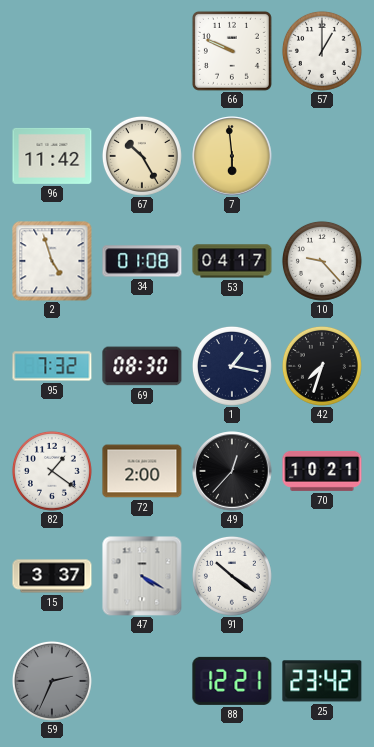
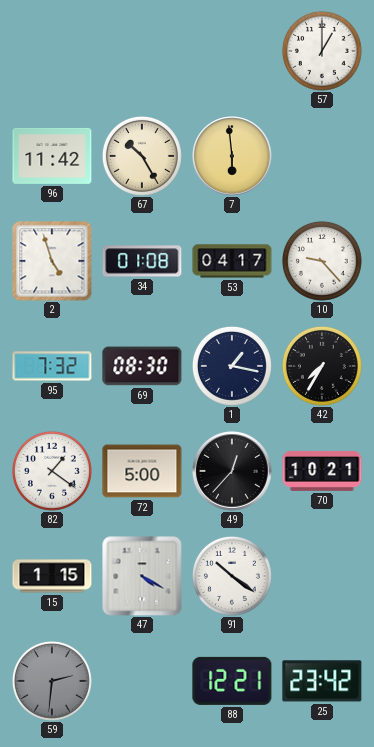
66: 9:49 -> none
42: 7:33 -> 7:35
72: 2:00 -> 5:00
15: 3:37 -> 1:15
59: 2:34 -> 2:31
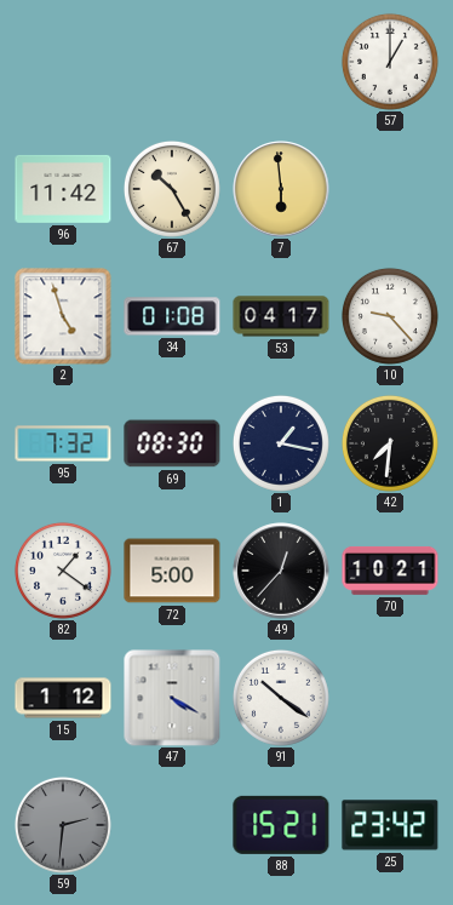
42: 7:35 -> 7:31
15: 1:15 -> 1:12
88: 12:21 -> 15:21
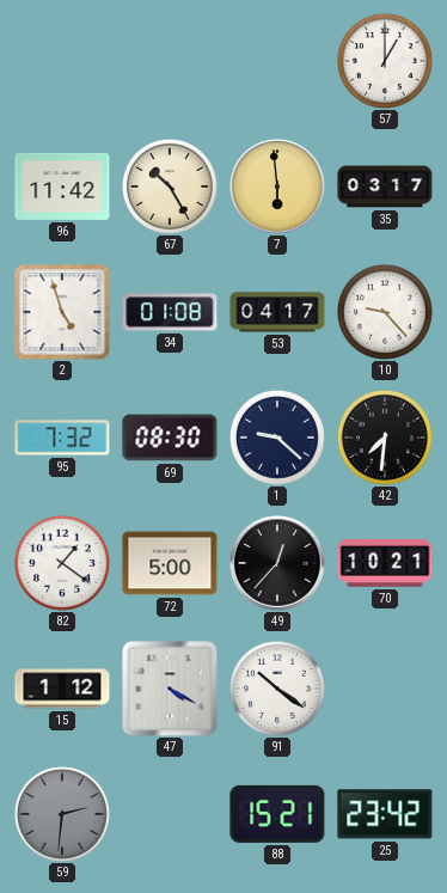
35: none -> 03:17
1: 1:17 -> 9:22
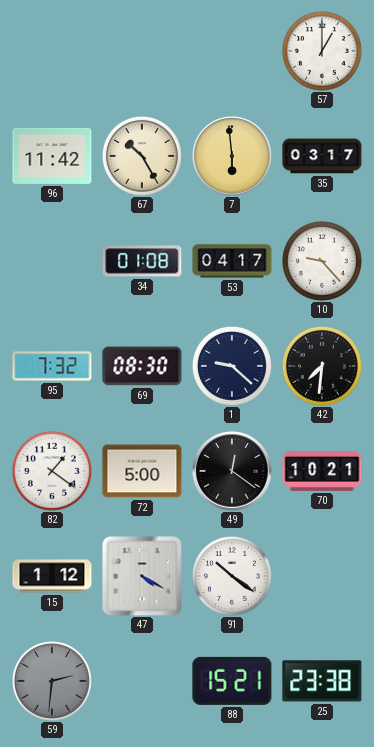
2: 4:57 -> none
49: 12:37 -> 12:21
25: 23:42 -> 23:38
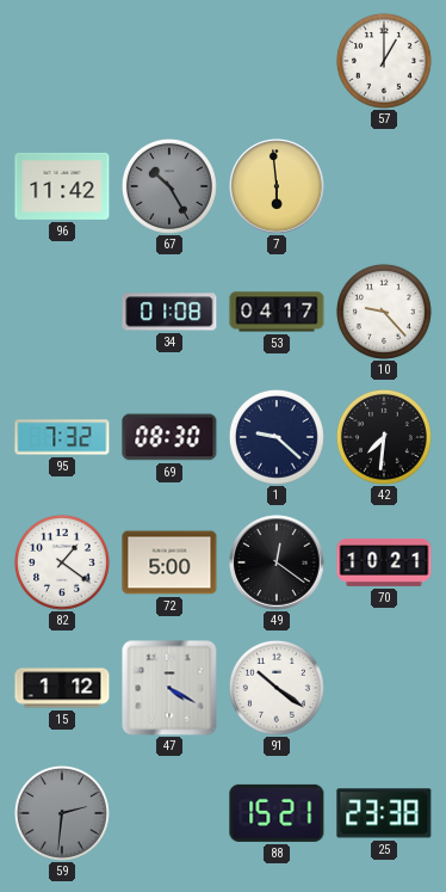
67 dial: cream -> grey
35: 03:17 -> none
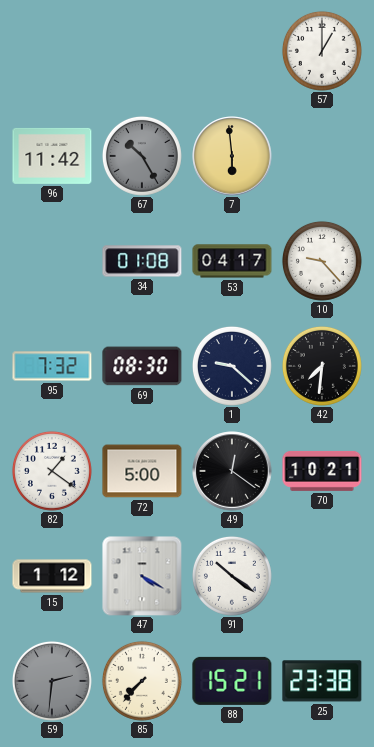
85: none -> 7:37
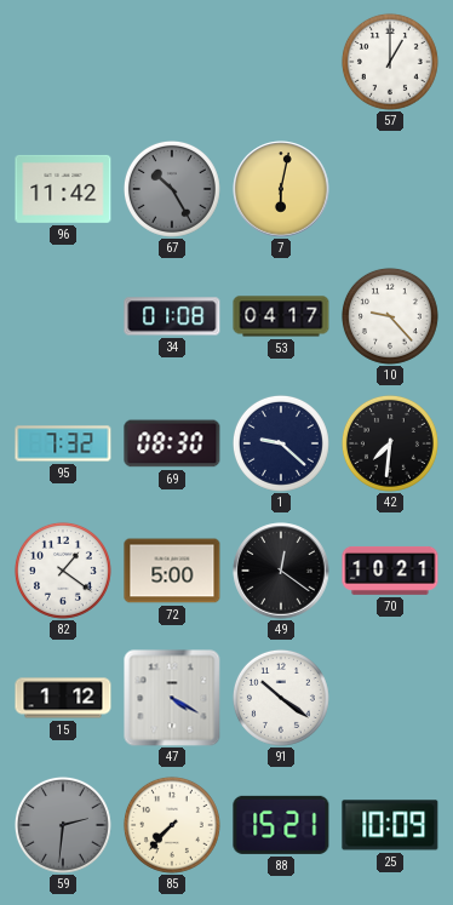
7: 5:59 -> 6:02
25: 23:38 -> 10:09
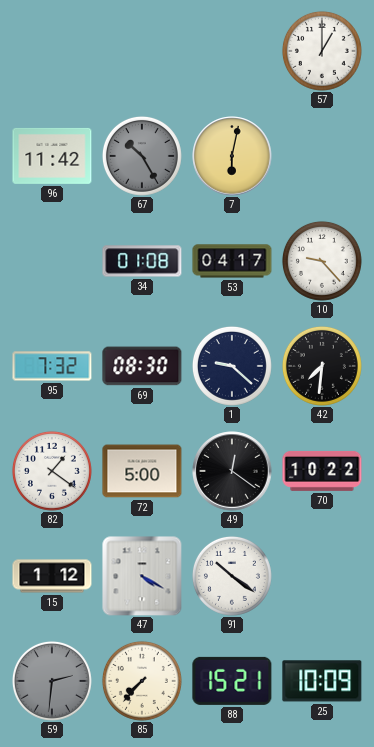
70: 10:21 -> 10:22
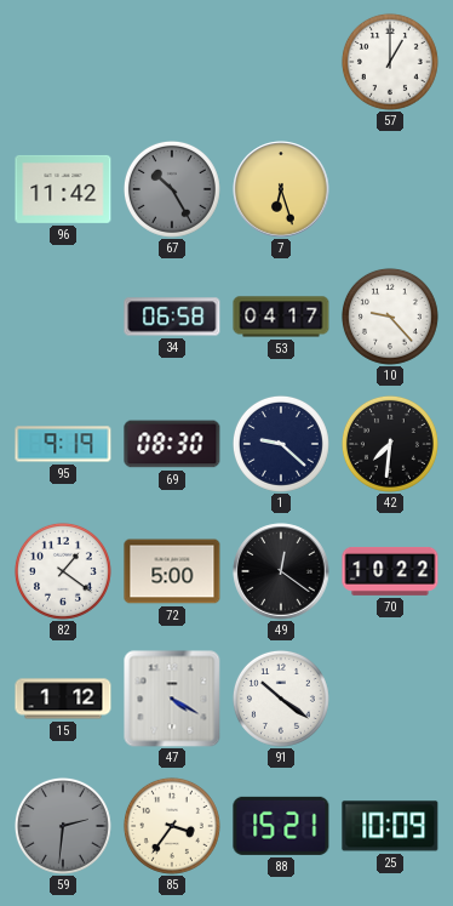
7: 6:02 -> 6:27
34: 01:08 -> 06:58
95: 7:32 -> 9:19
85: 7:37 -> 3:36
